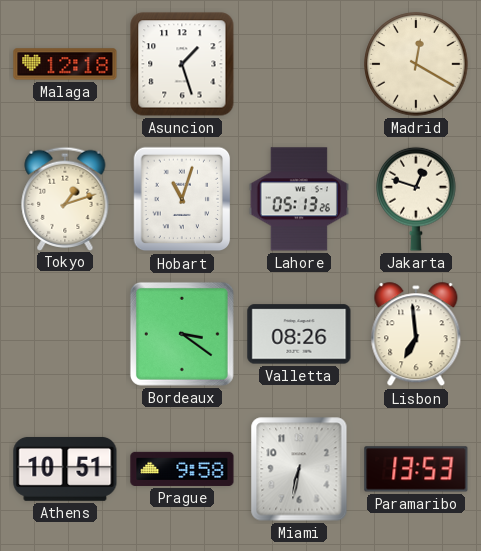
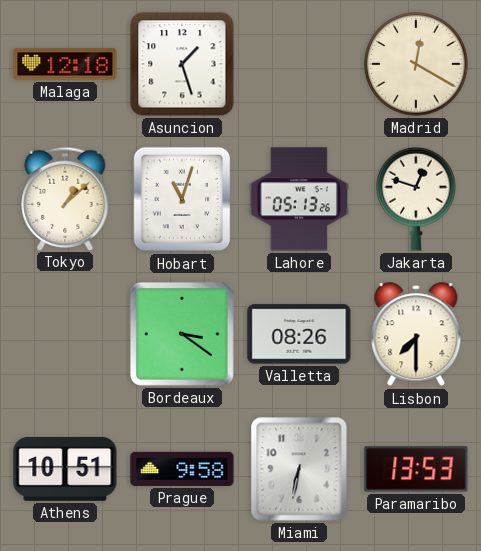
Tokyo: 1:12 -> 1:08
Lisbon: 6:59 -> 7:30
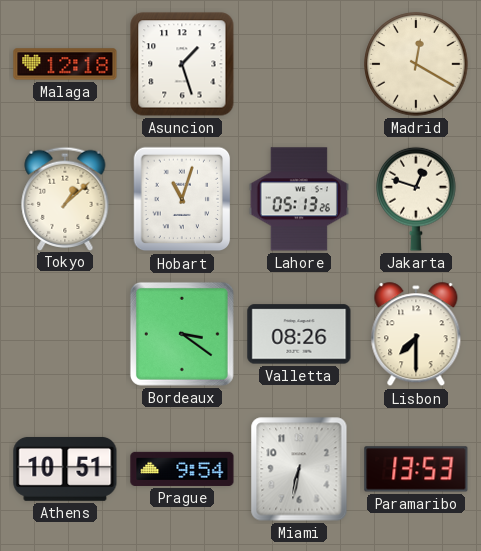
Prague: 9:58 -> 9:54
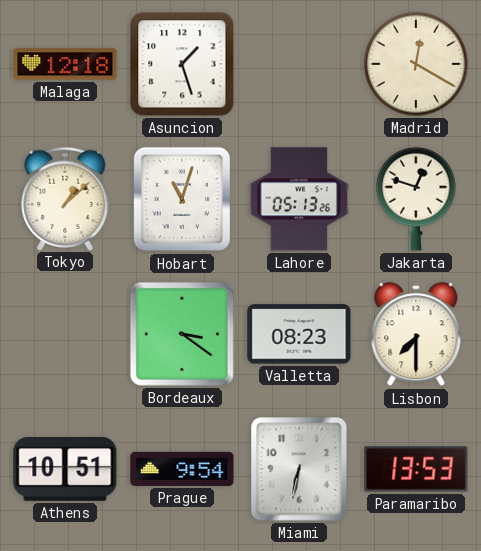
Valletta: 08:26 -> 08:23
